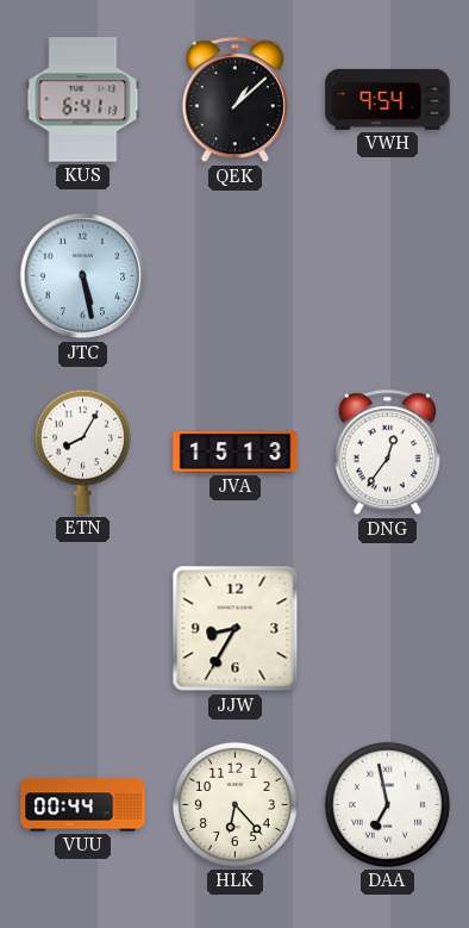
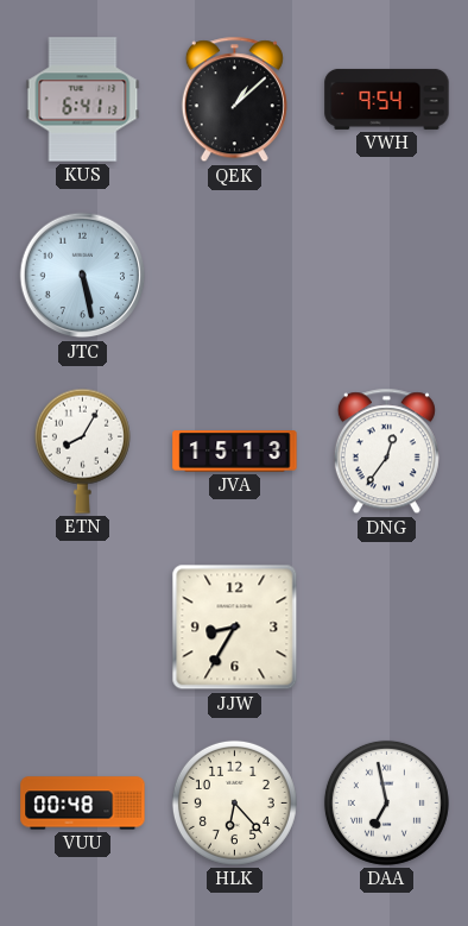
VUU: 00:44 -> 00:48
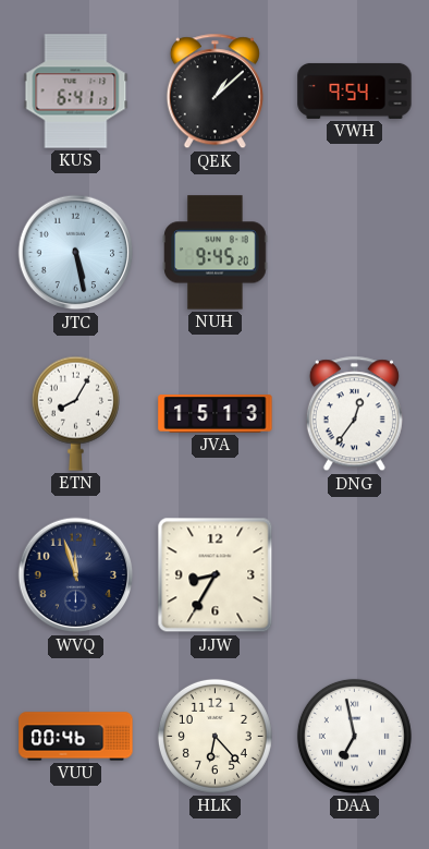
NUH: none -> 9:45
WVQ: none -> 11:57
VUU: 00:48 -> 00:46
